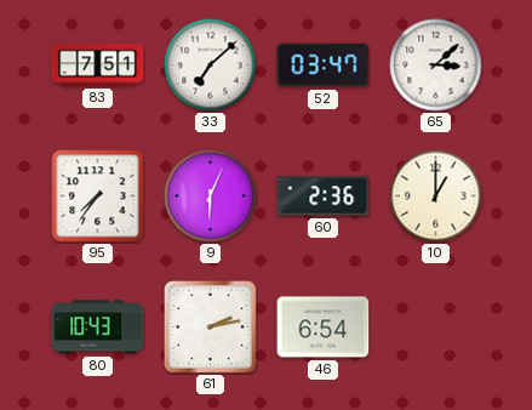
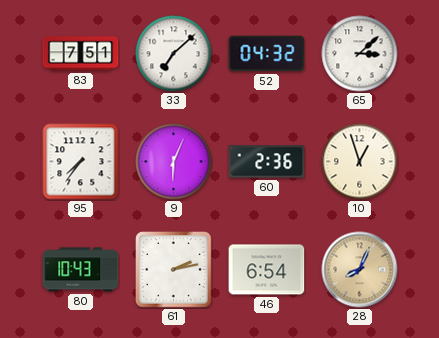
52: 03:47 -> 04:32
10: 1:00 -> 12:57
28: none -> 8:04
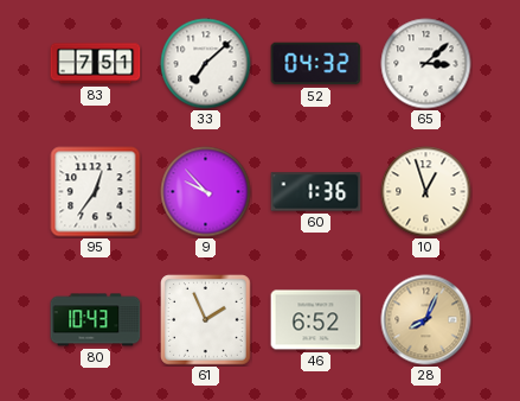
95: 7:36 -> 12:36
9: 6:04 -> 9:53
60: 2:36 -> 1:36
61: 2:13 -> 1:56
46: 6:54 -> 6:52
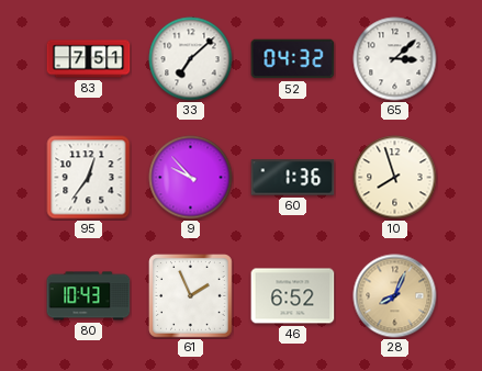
10: 12:57 -> 7:57
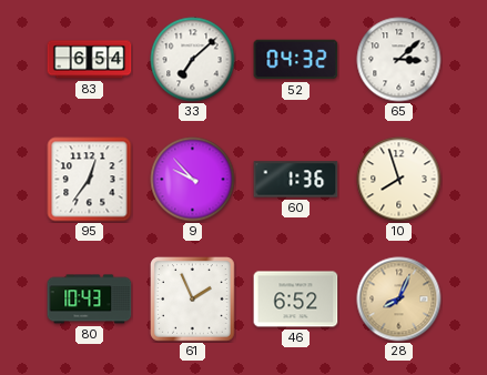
83: 7:51 -> 6:54
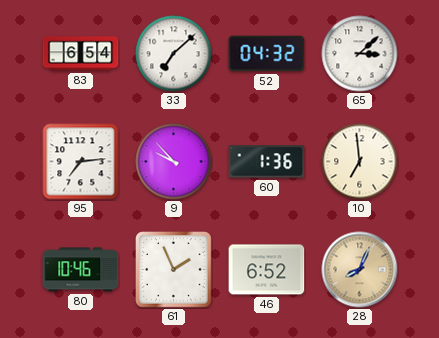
95: 12:36 -> 7:14
10: 7:57 -> 6:59
80: 10:43 -> 10:46
